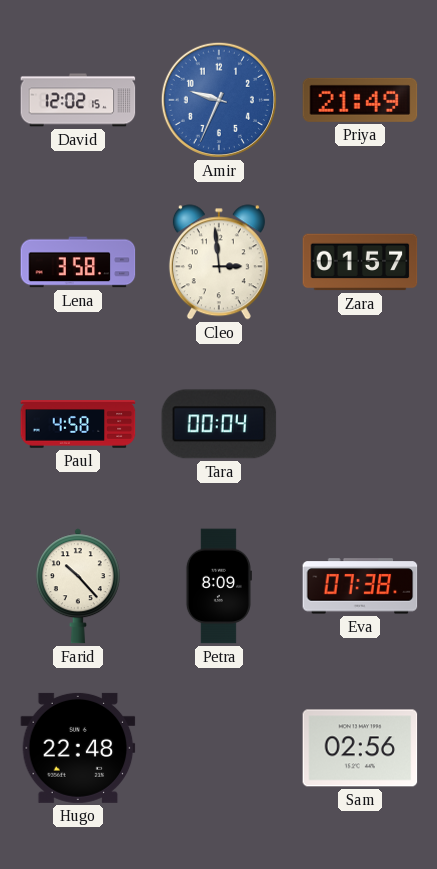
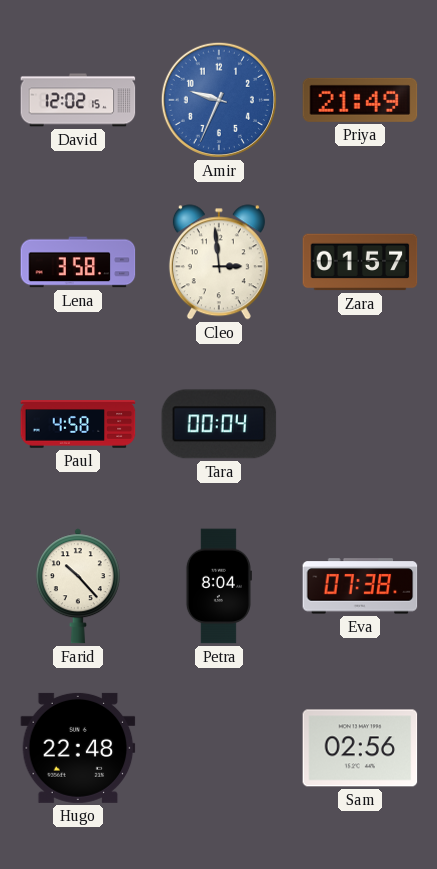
Petra: 8:09 -> 8:04
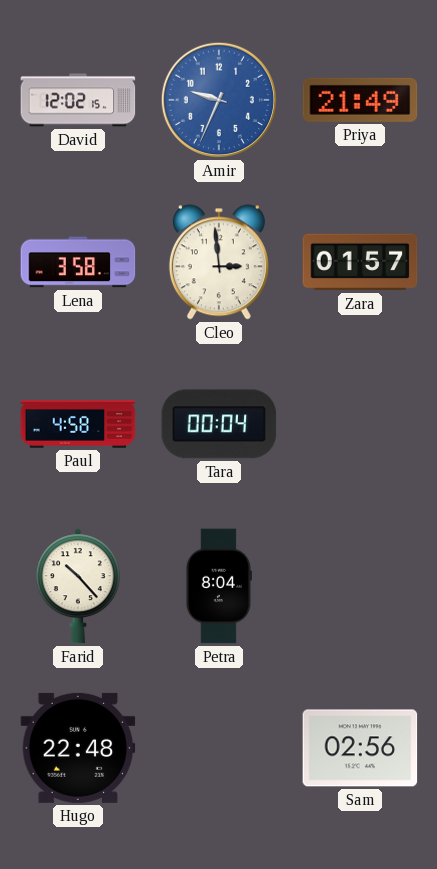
Eva: 07:38 -> none
